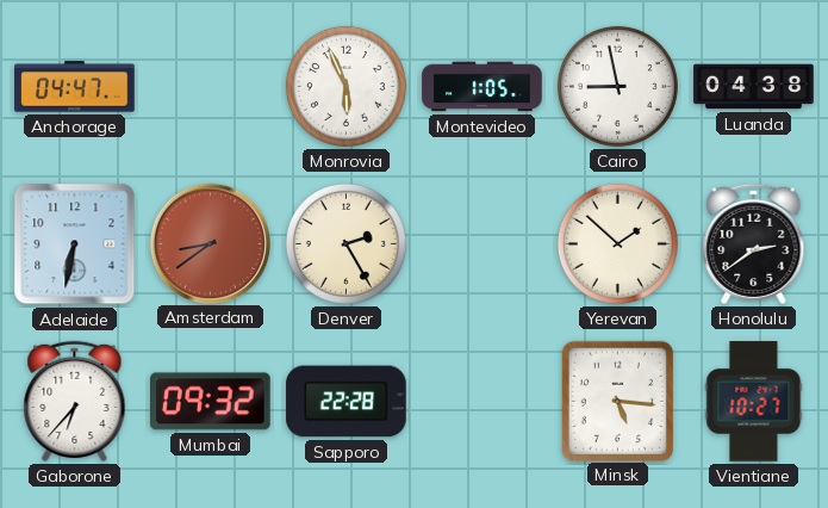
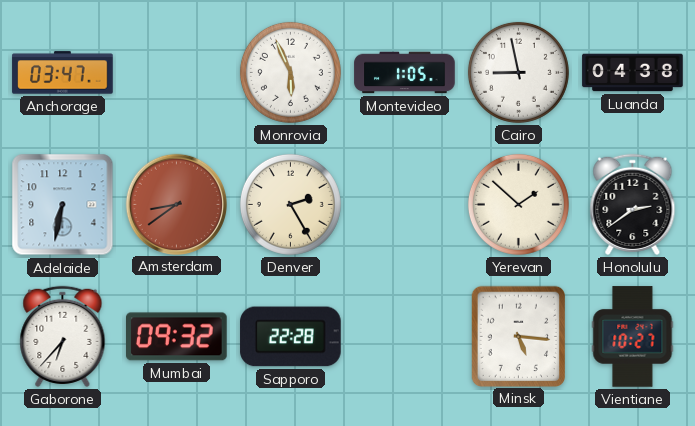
Anchorage: 04:47 -> 03:47
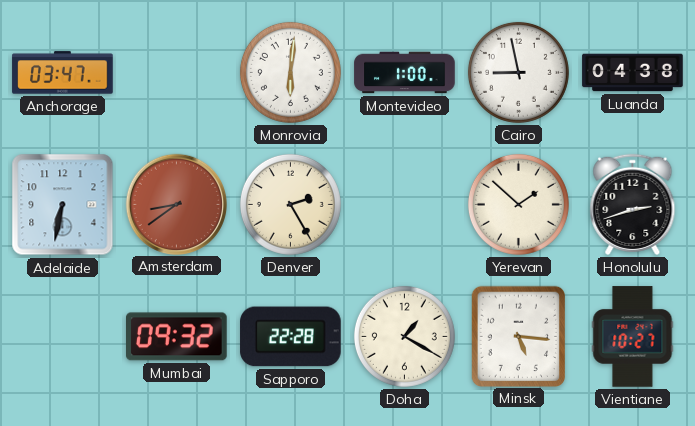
Monrovia: 5:56 -> 6:01
Montevideo: 1:05 -> 1:00
Honolulu: 2:39 -> 2:42
Gaborone: 6:37 -> none
Doha: none -> 1:20
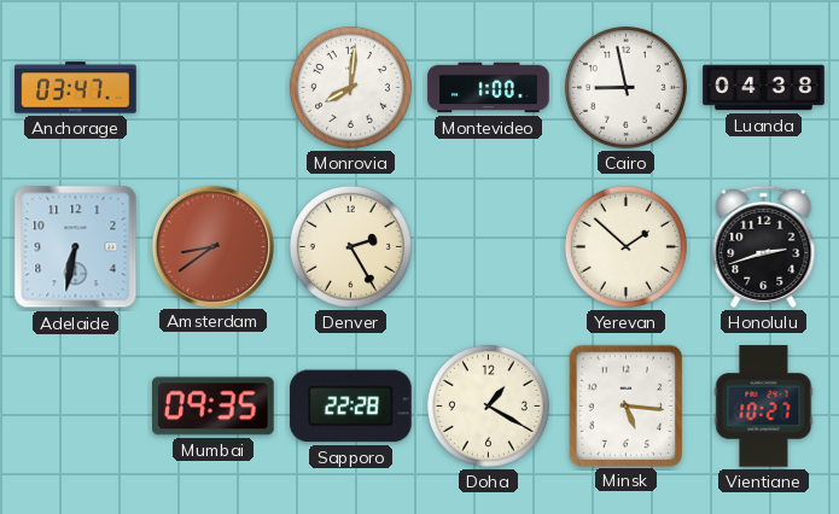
Monrovia: 6:01 -> 8:01
Mumbai: 09:32 -> 09:35
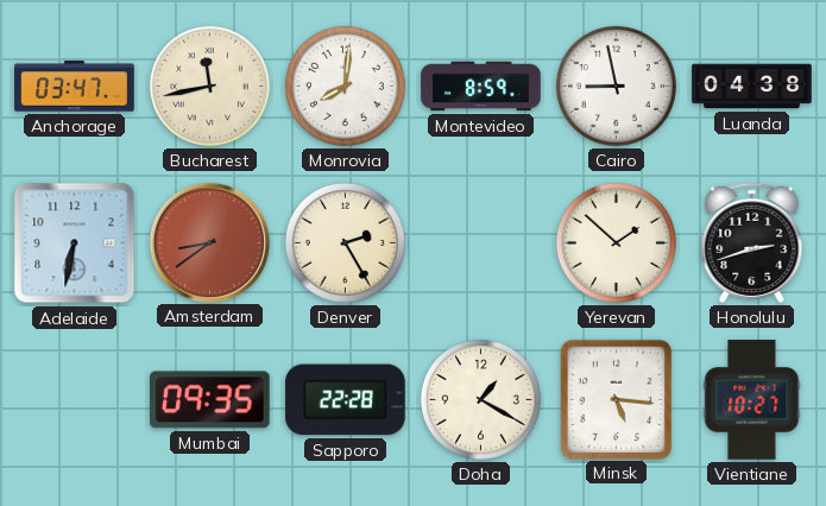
Bucharest: none -> 11:43
Montevideo: 1:00 -> 8:59
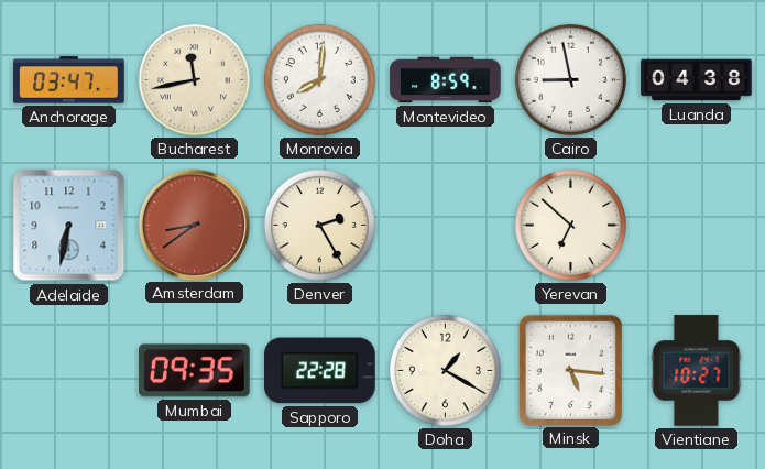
Yerevan: 1:52 -> 6:52
Honolulu: 2:42 -> none
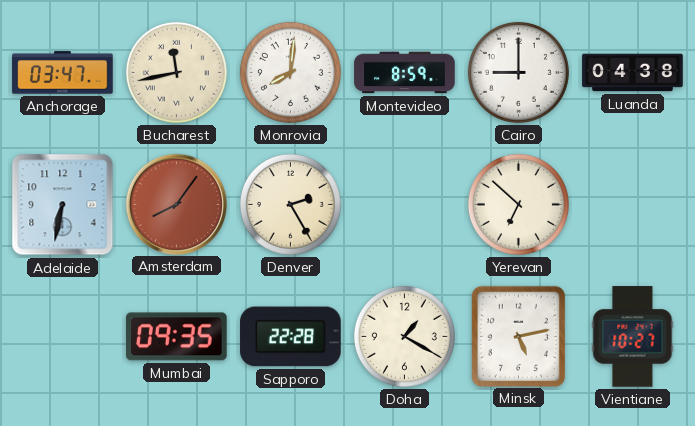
Cairo: 8:58 -> 9:00
Amsterdam: 8:39 -> 8:06
Minsk: 5:16 -> 5:13
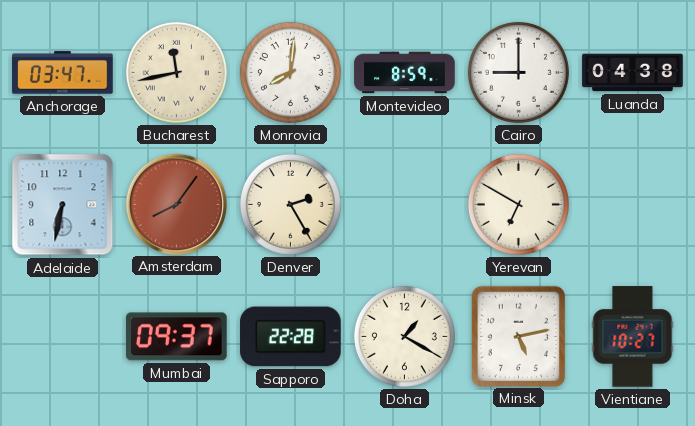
Yerevan: 6:52 -> 6:50
Mumbai: 09:35 -> 09:37
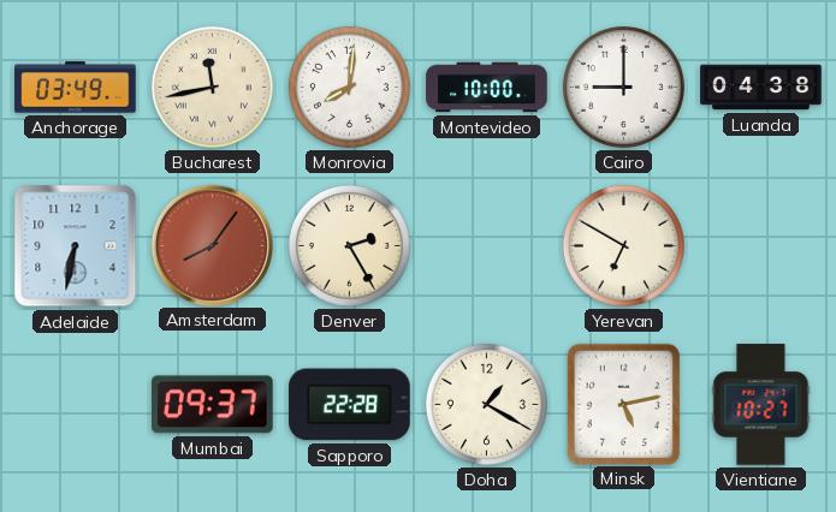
Anchorage: 03:47 -> 03:49
Montevideo: 8:59 -> 10:00
